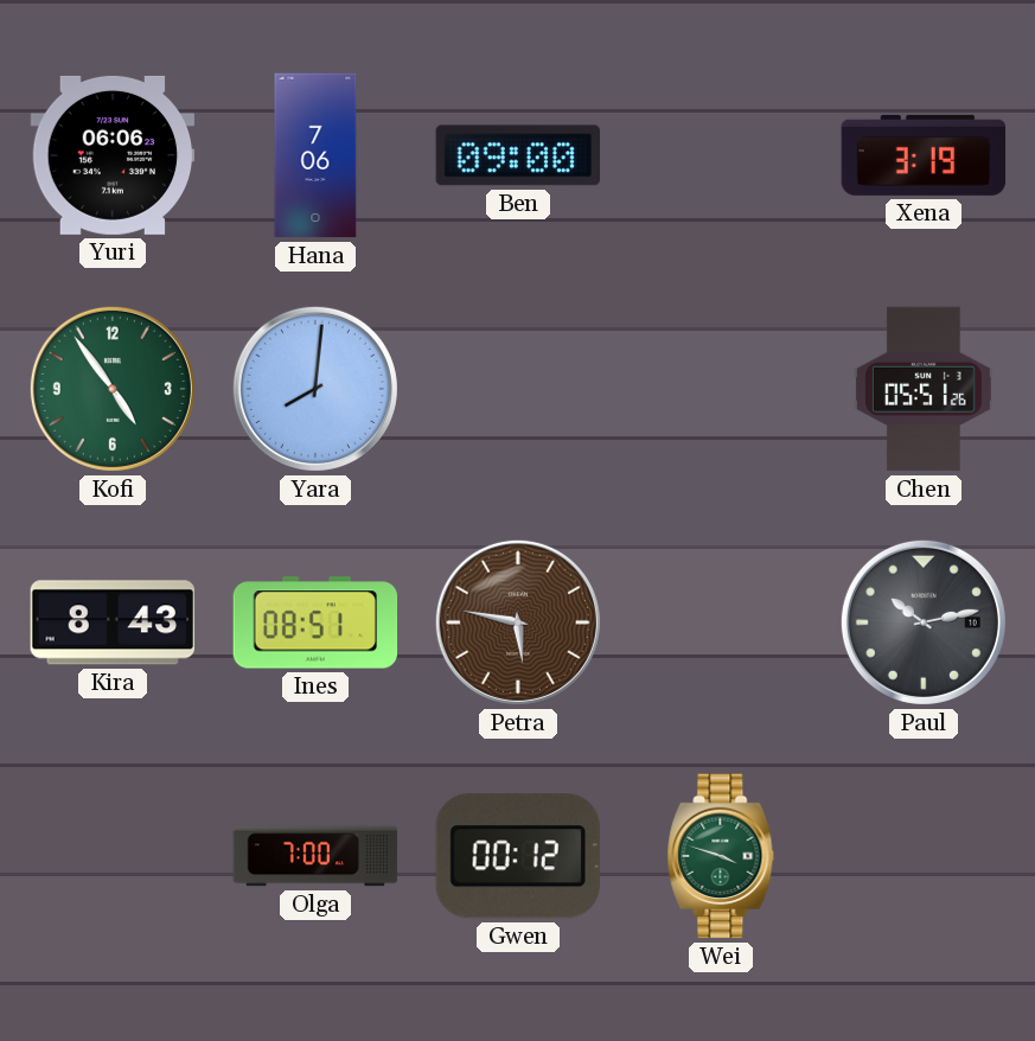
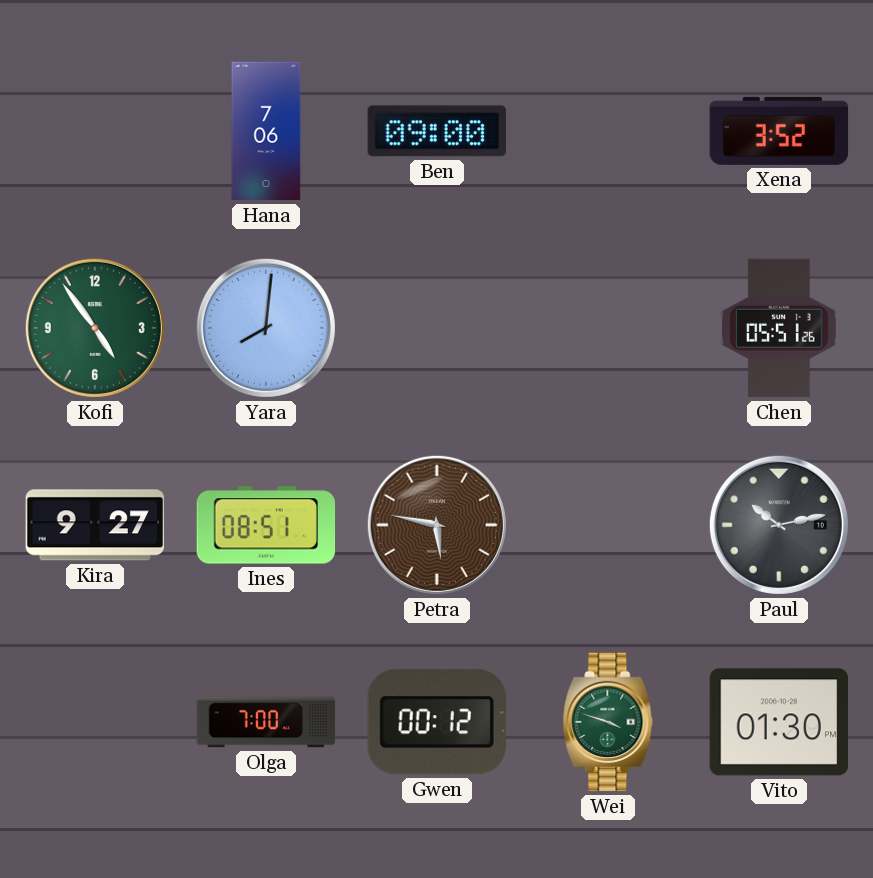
Yuri: 06:06 -> none
Xena: 3:19 -> 3:52
Kira: 8:43 -> 9:27
Vito: none -> 01:30
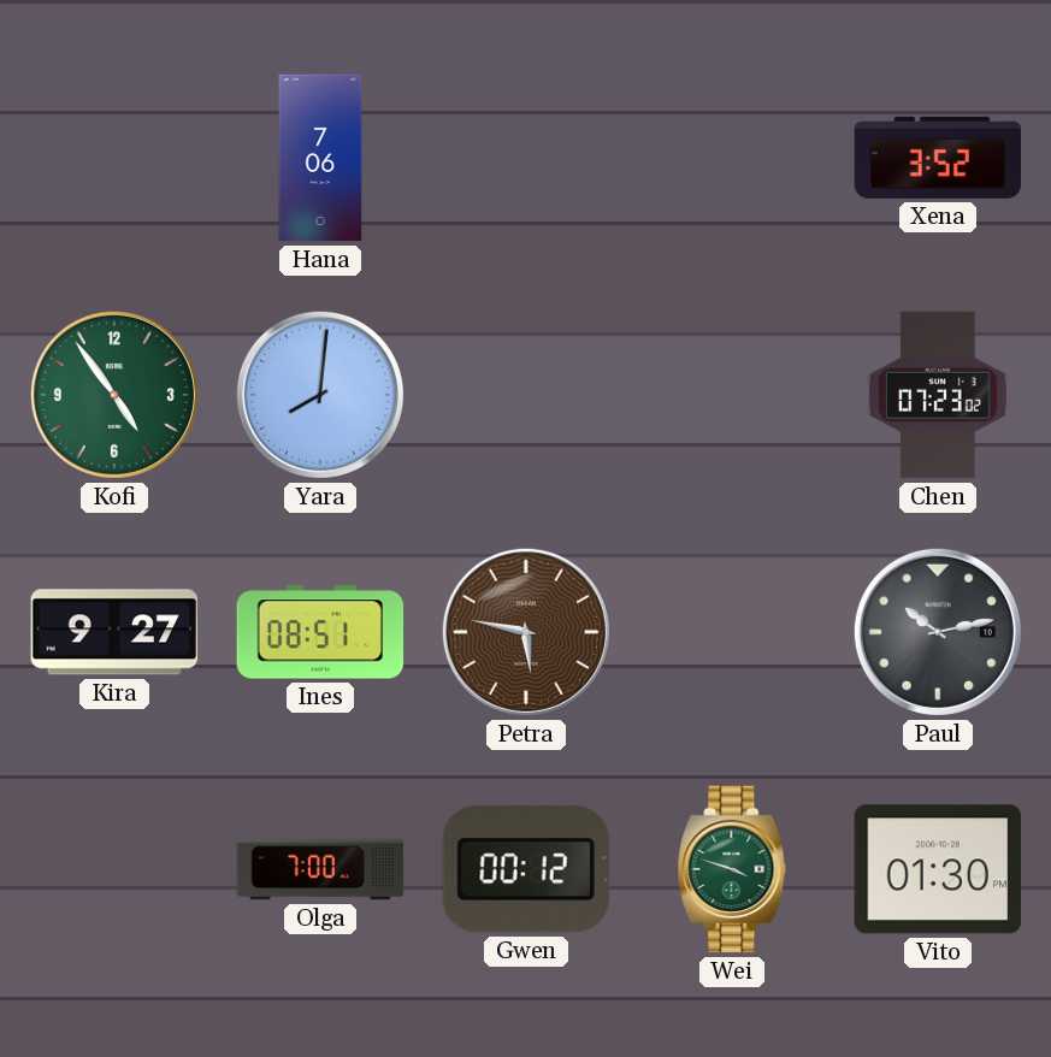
Ben: 09:00 -> none
Chen: 05:51 -> 07:23
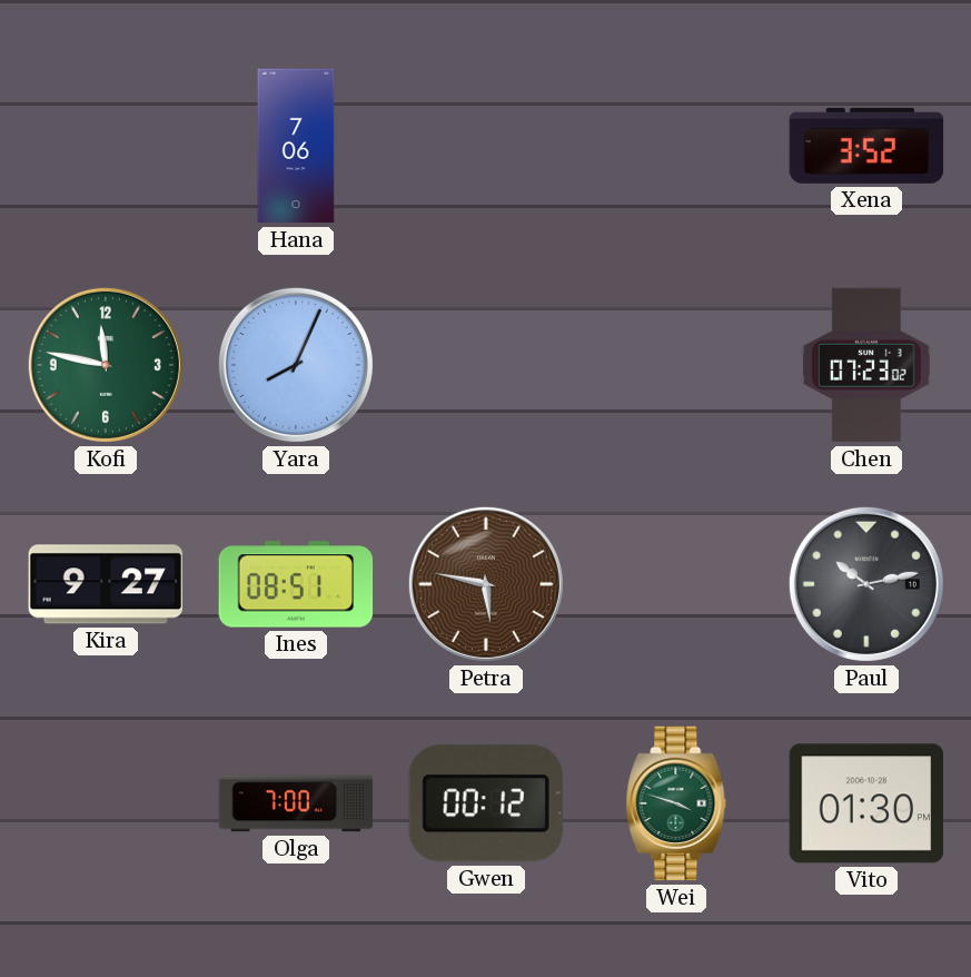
Kofi: 4:54 -> 11:47
Yara: 8:01 -> 8:04
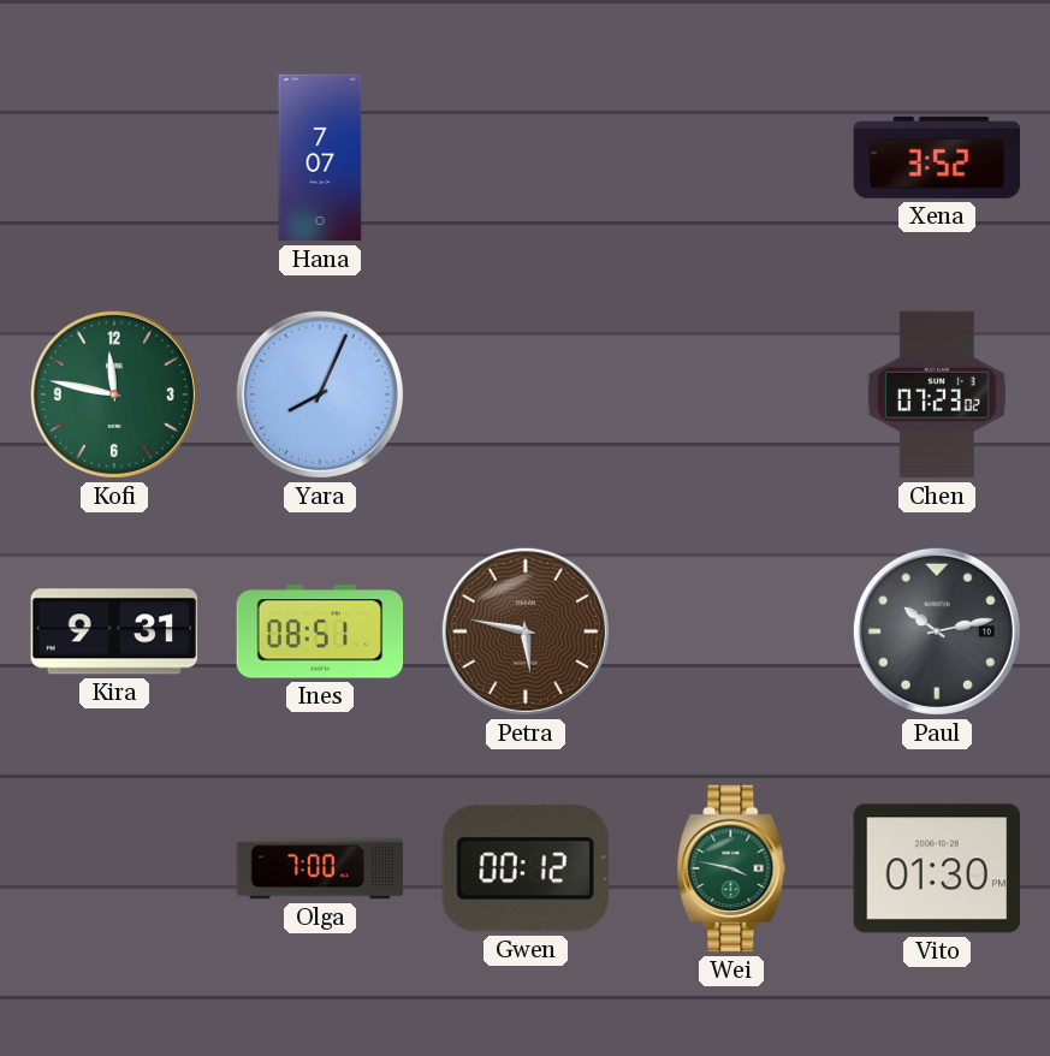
Hana: 7:06 -> 7:07
Kira: 9:27 -> 9:31
Wei: 3:48 -> 3:47
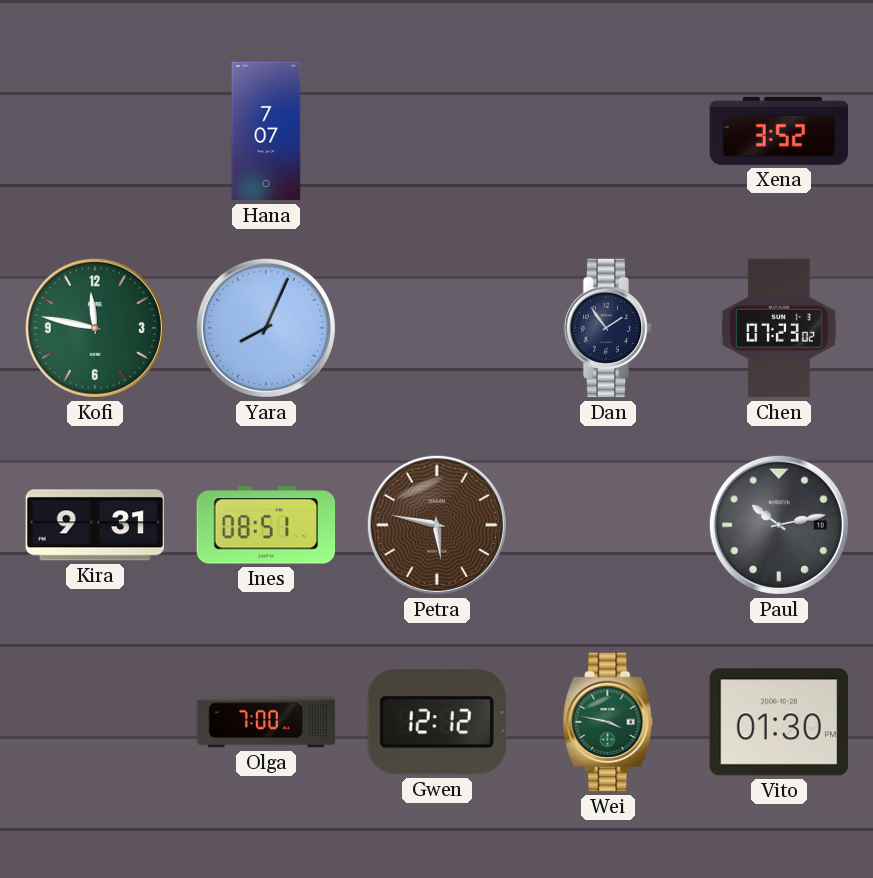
Dan: none -> 1:54
Gwen: 00:12 -> 12:12
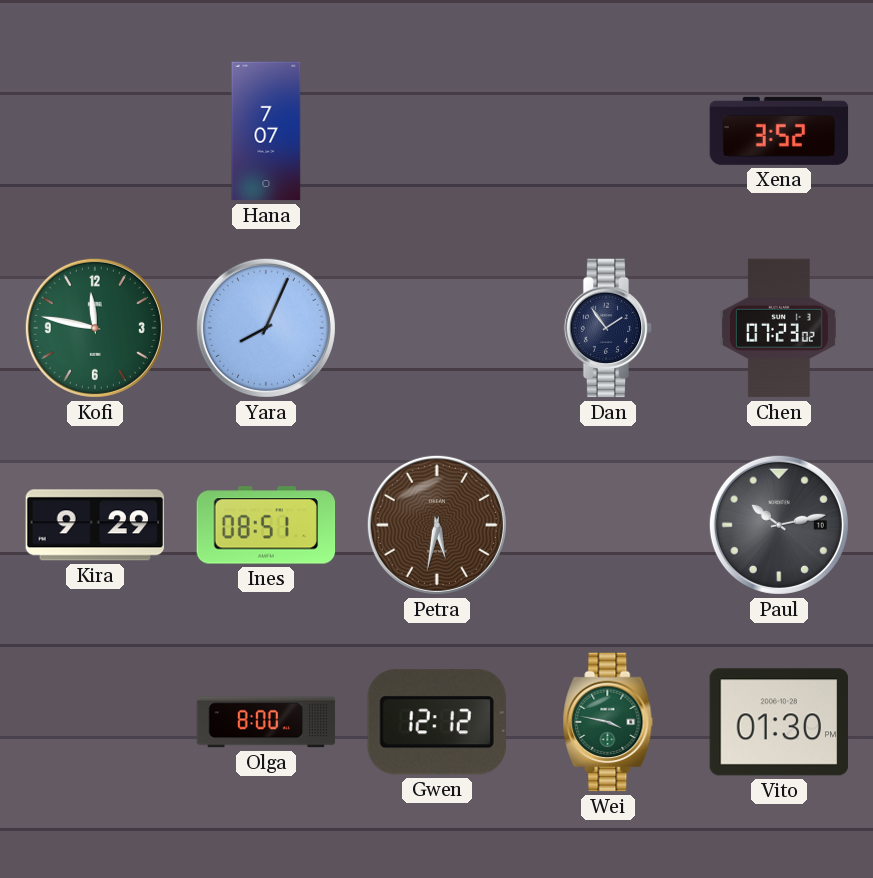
Kira: 9:31 -> 9:29
Petra: 5:47 -> 5:32
Olga: 7:00 -> 8:00
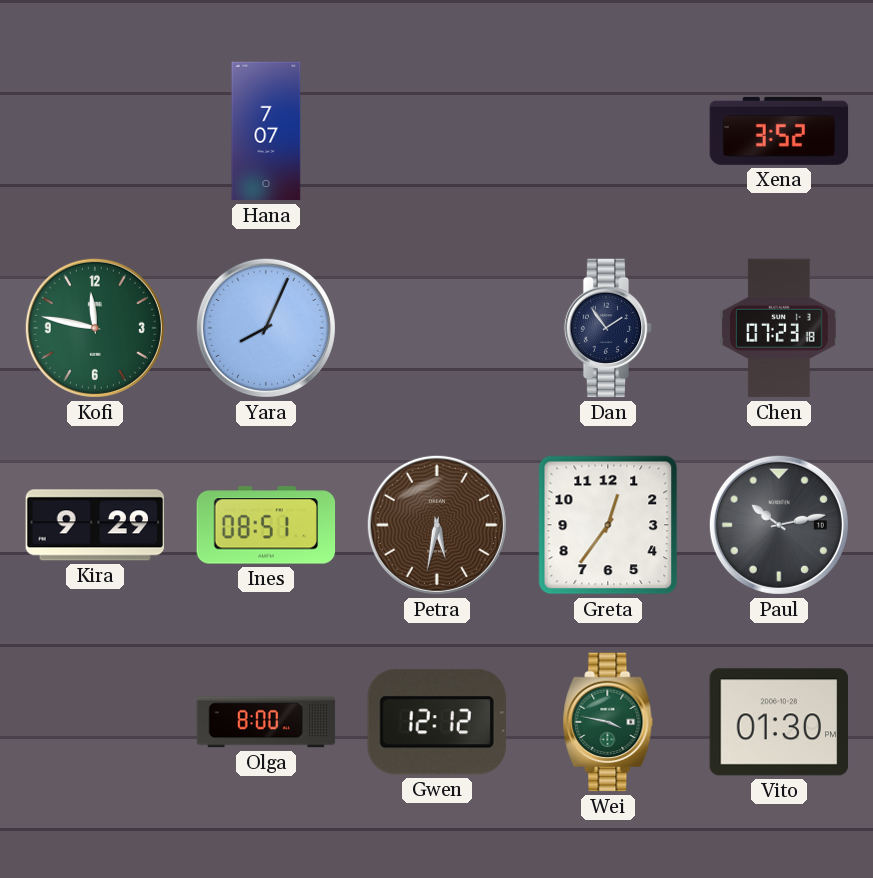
Chen: 07:23:02 -> 07:23:18
Greta: none -> 12:36
